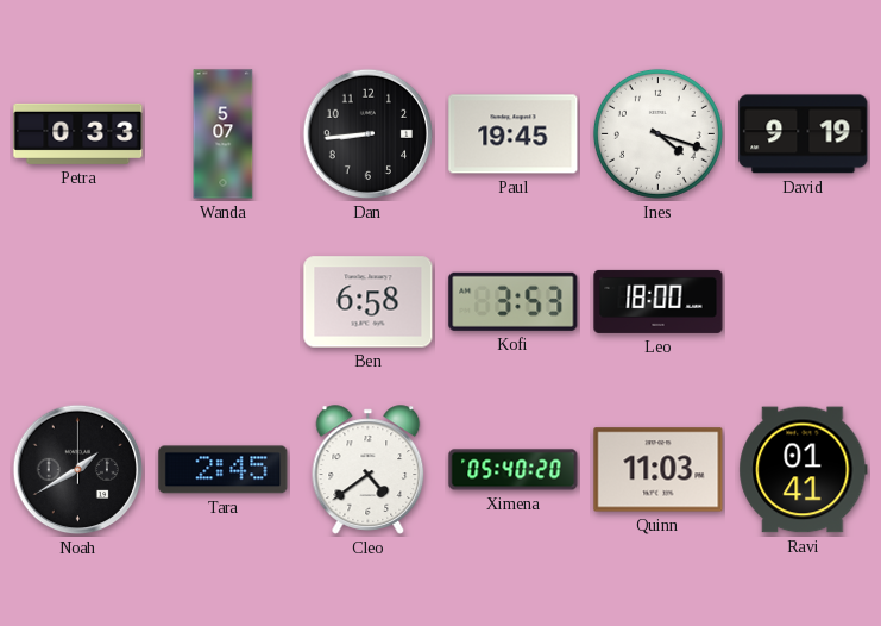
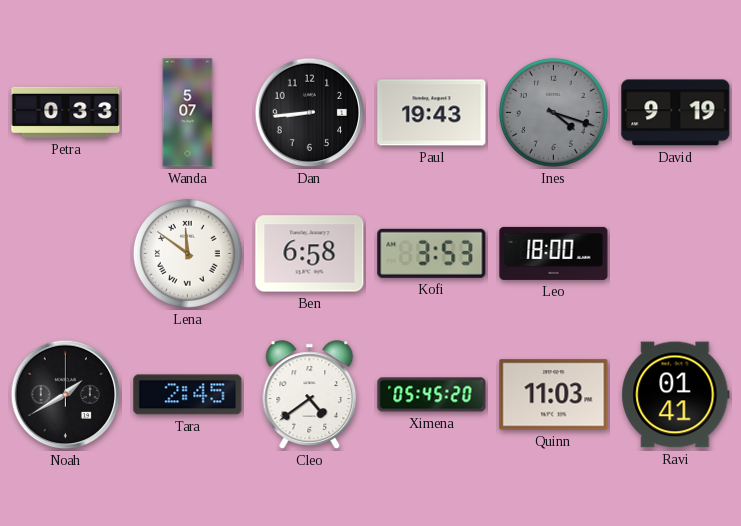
Paul: 19:45 -> 19:43
Ines dial: white -> grey
Lena: none -> 11:51
Ximena: 05:40 -> 05:45
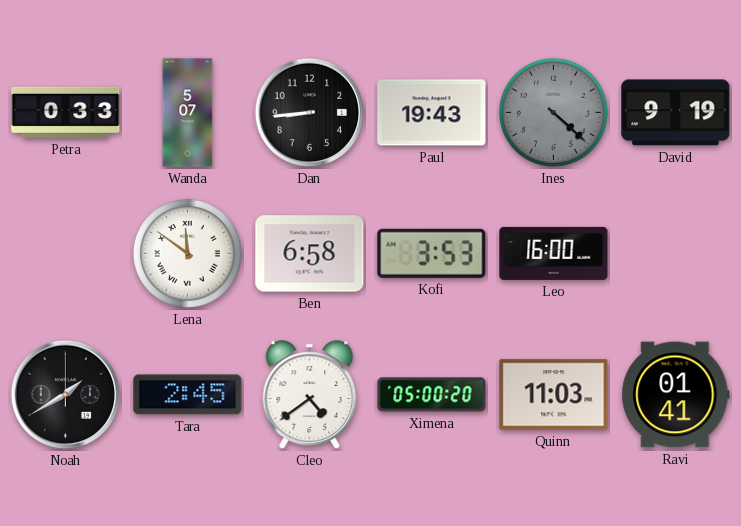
Ines: 4:18 -> 4:22
Leo: 18:00 -> 16:00
Ximena: 05:45 -> 05:00
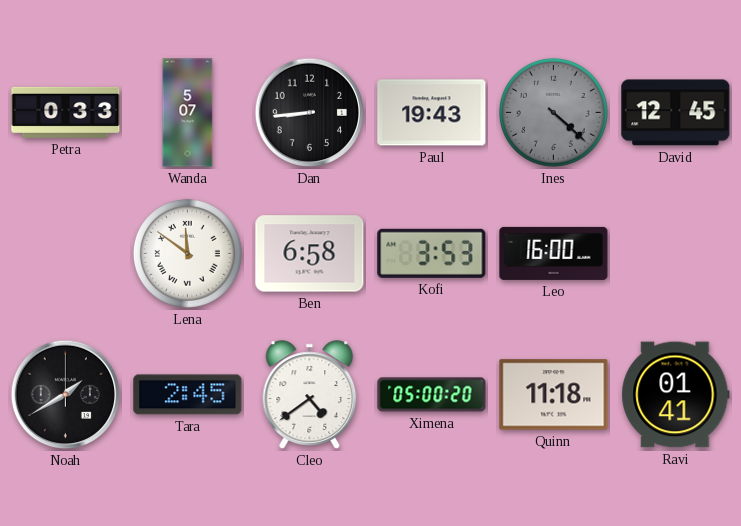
David: 9:19 -> 12:45
Quinn: 11:03 -> 11:18
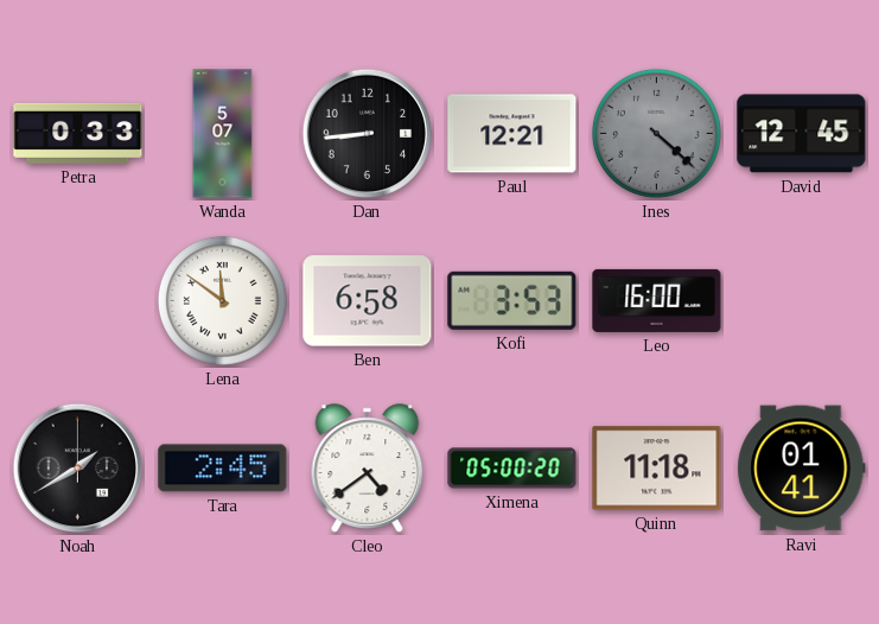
Paul: 19:43 -> 12:21
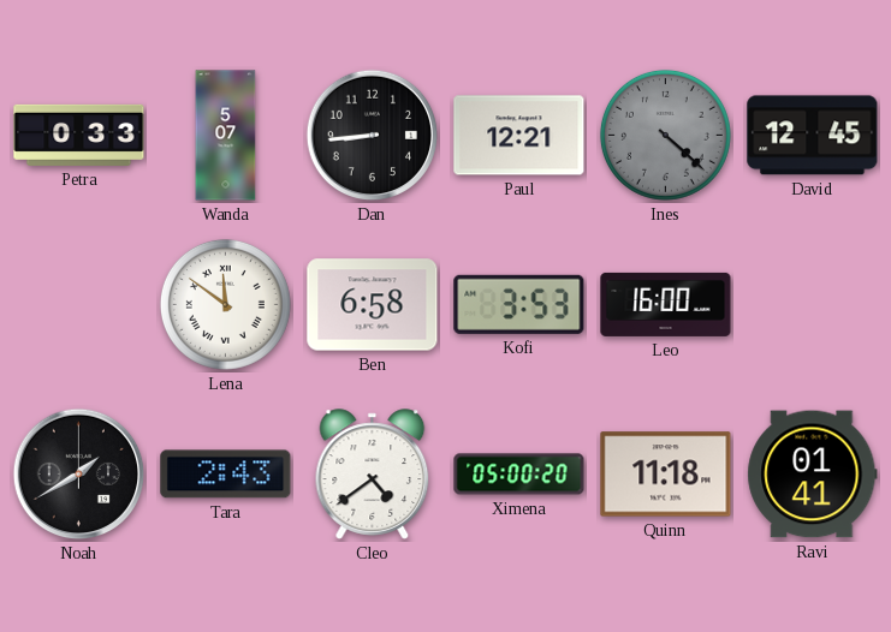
Tara: 2:45 -> 2:43
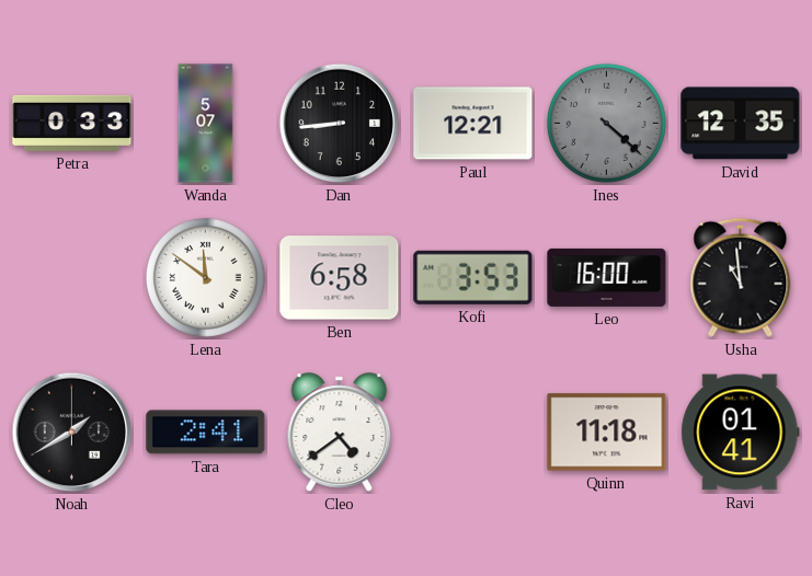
David: 12:45 -> 12:35
Usha: none -> 10:59
Tara: 2:43 -> 2:41
Ximena: 05:00 -> none
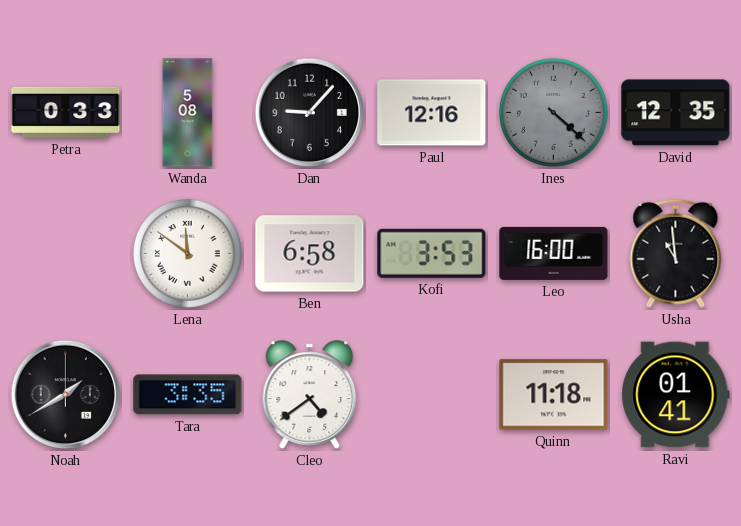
Wanda: 5:07 -> 5:08
Dan: 8:44 -> 9:07
Paul: 12:21 -> 12:16
Tara: 2:41 -> 3:35
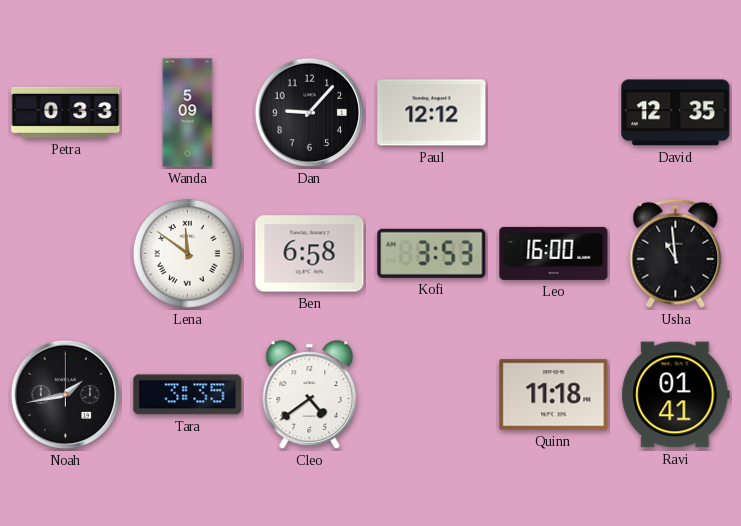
Wanda: 5:08 -> 5:09
Paul: 12:16 -> 12:12
Ines: 4:22 -> none
Noah: 1:40 -> 1:43
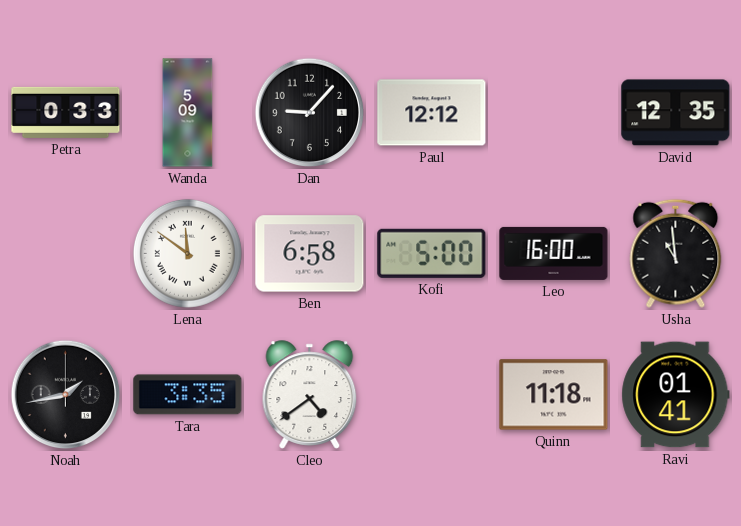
Kofi: 3:53 -> 5:00
